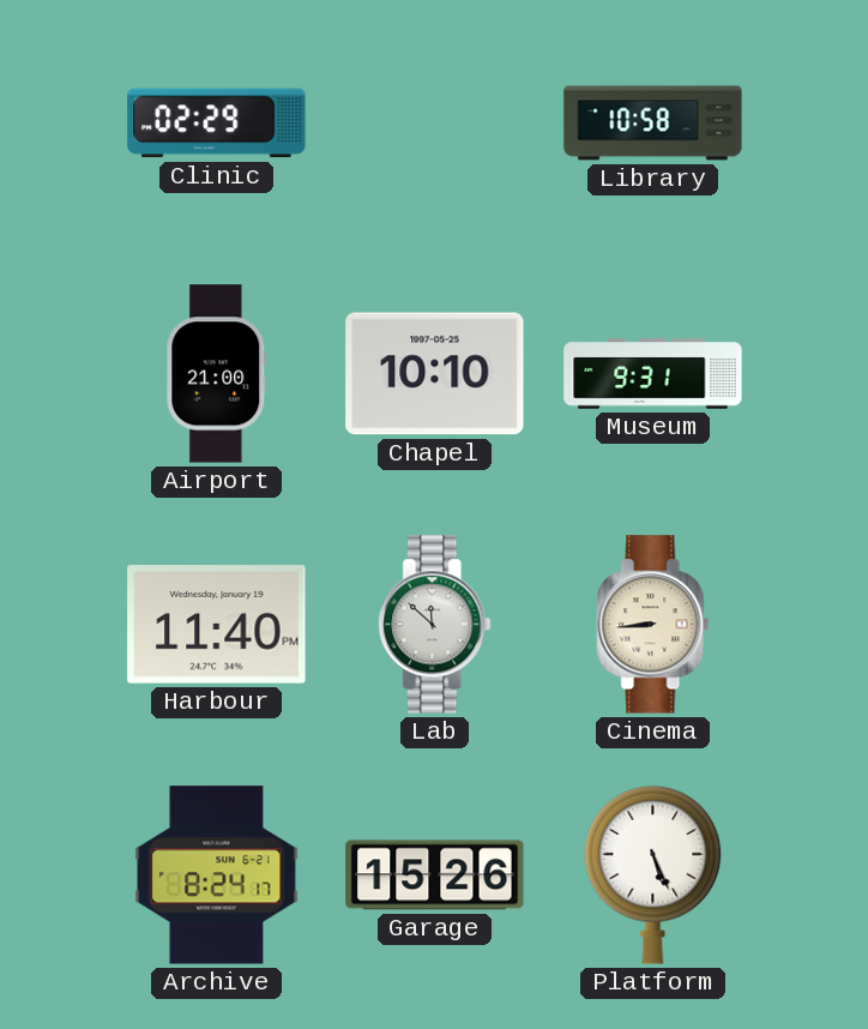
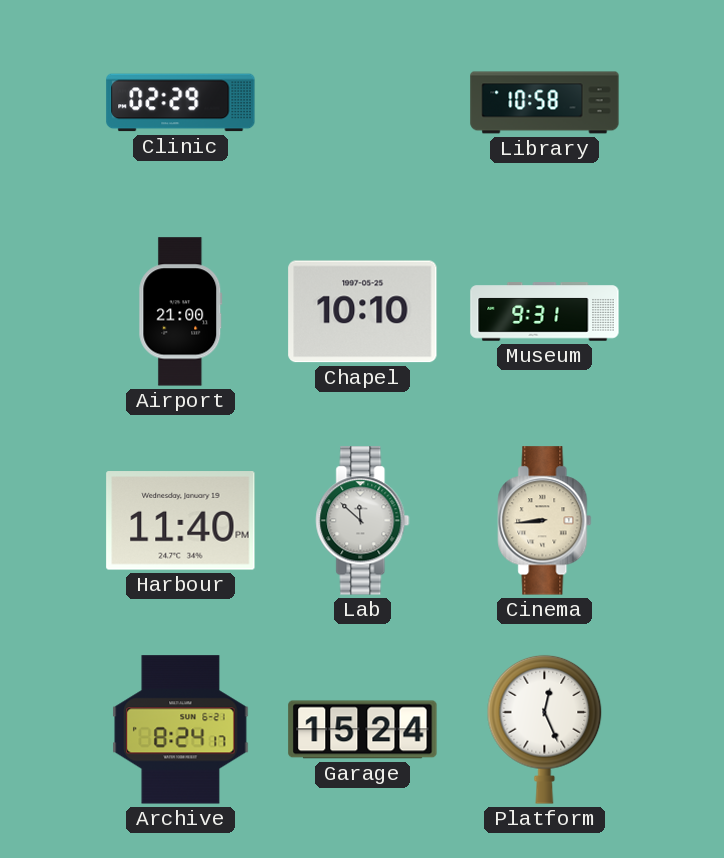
Garage: 15:26 -> 15:24
Platform: 5:26 -> 12:26
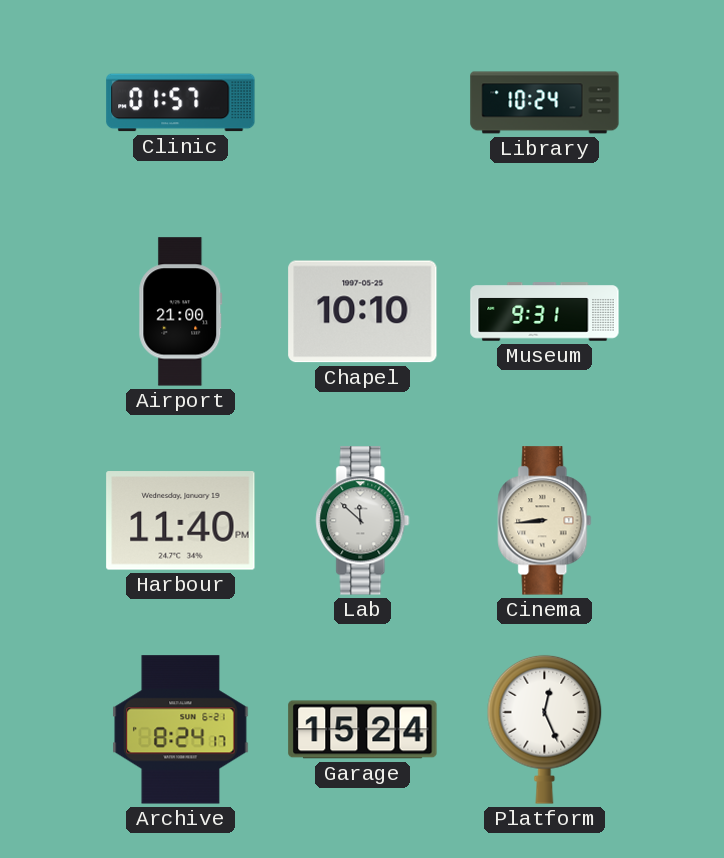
Clinic: 02:29 -> 01:57
Library: 10:58 -> 10:24
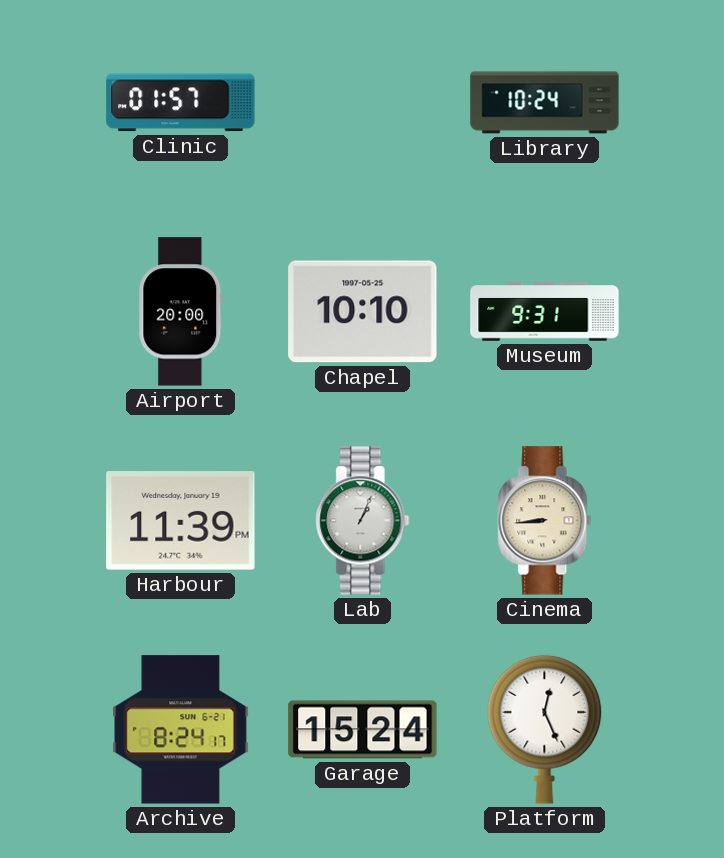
Airport: 21:00 -> 20:00
Harbour: 11:40 -> 11:39
Lab: 11:52 -> 1:04
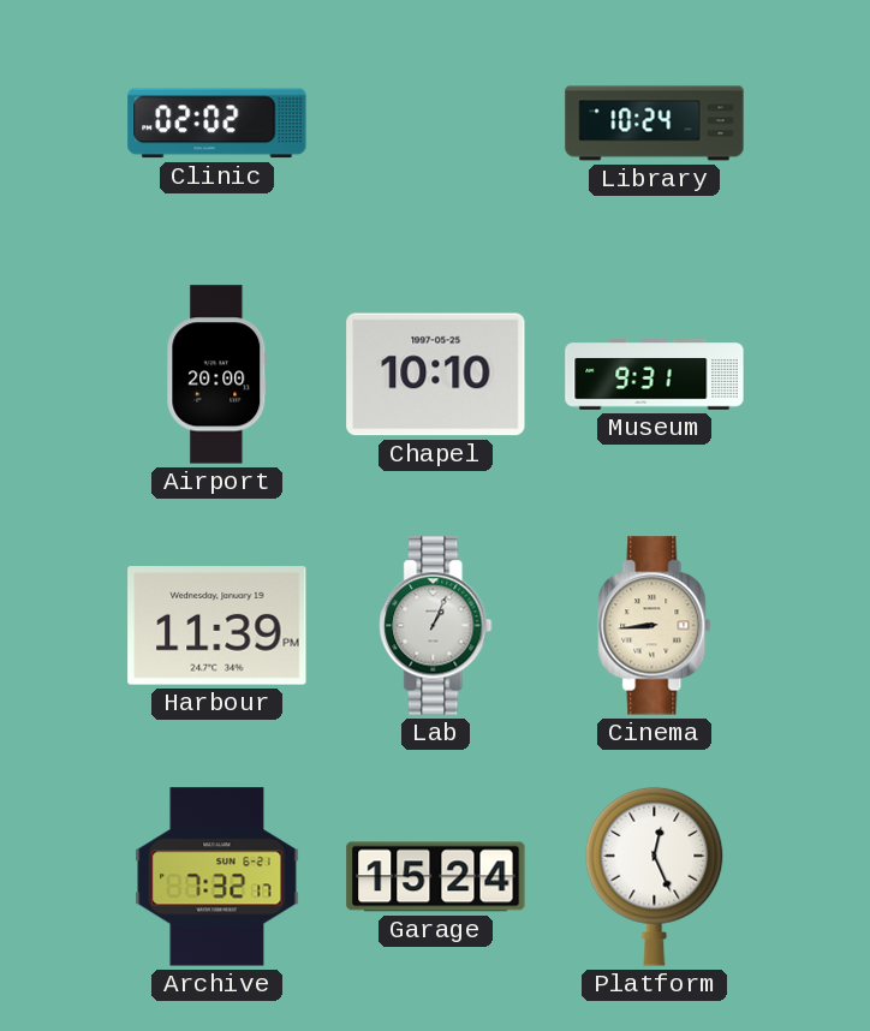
Clinic: 01:57 -> 02:02
Archive: 8:24 -> 7:32
